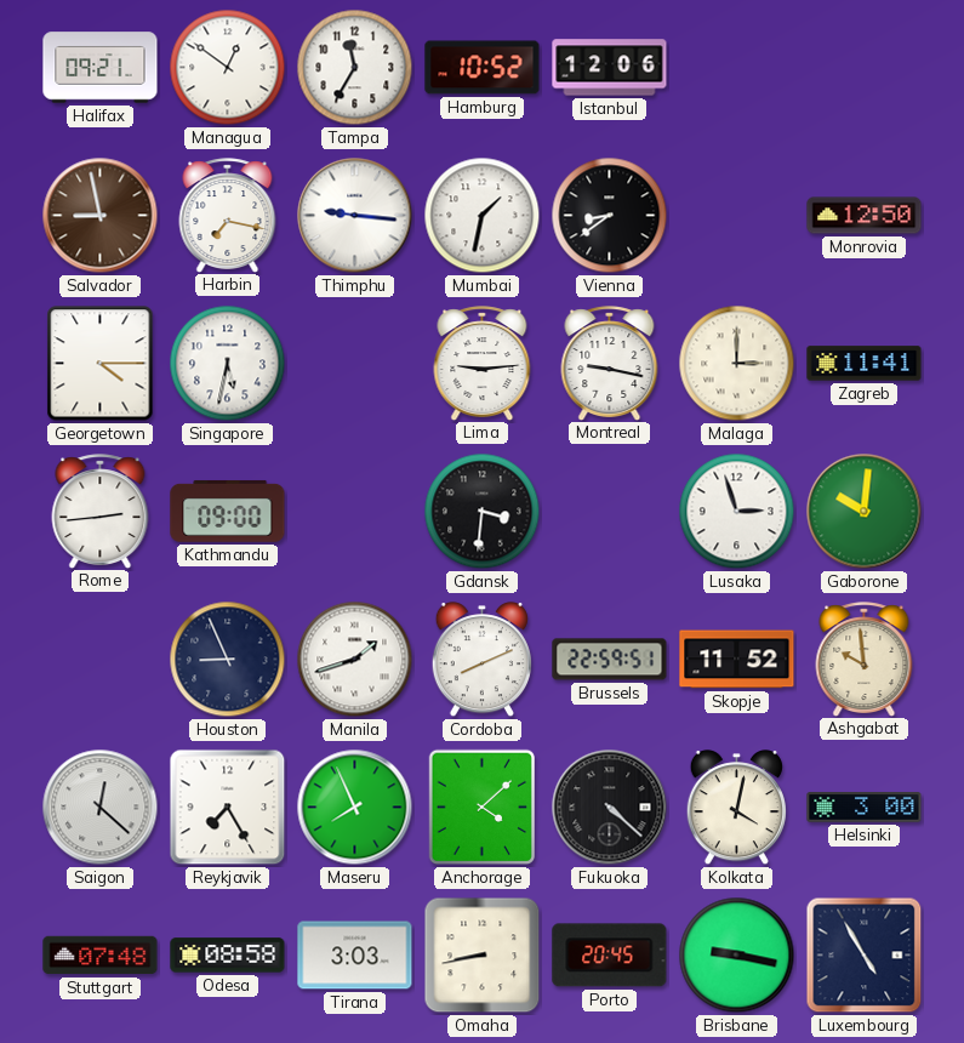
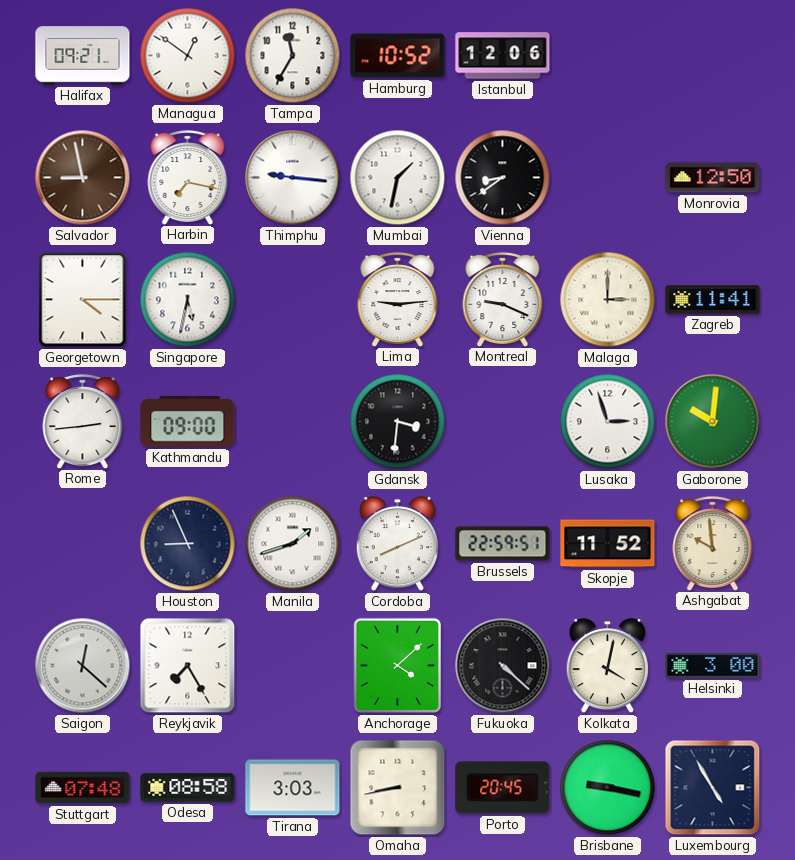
Montreal: 9:17 -> 9:19
Maseru: 7:56 -> none
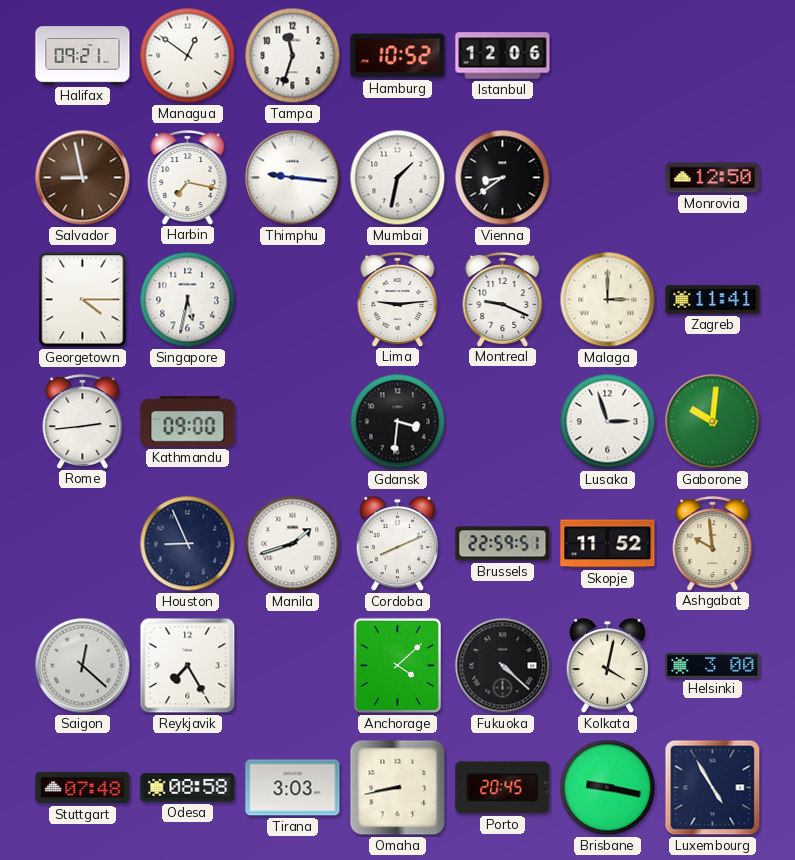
Tampa: 11:35 -> 11:33
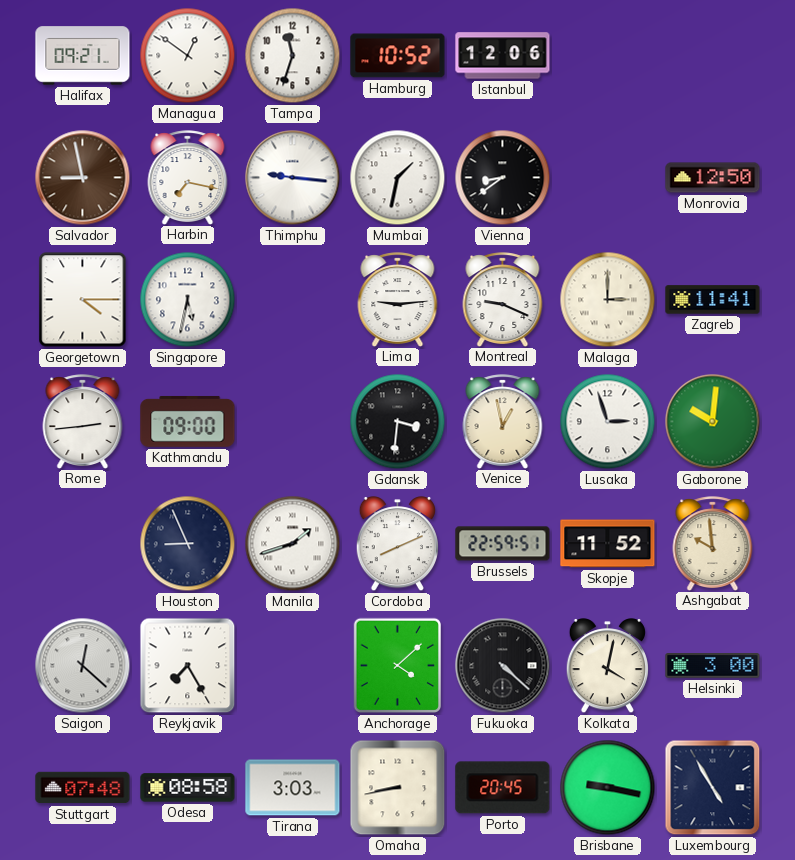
Venice: none -> 12:58
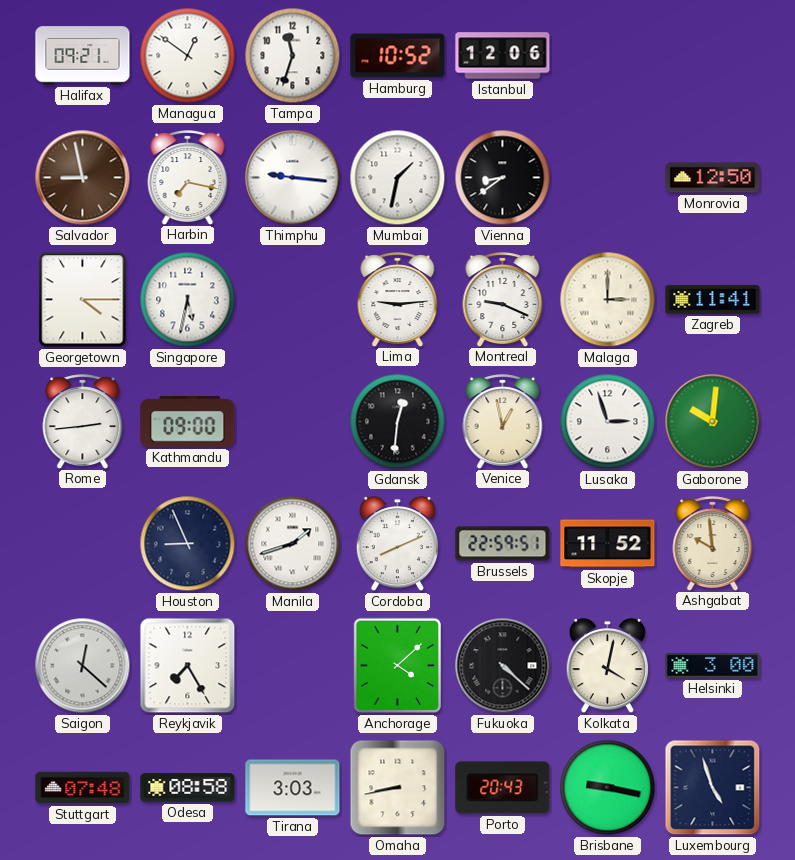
Gdansk: 3:31 -> 12:31
Porto: 20:45 -> 20:43
Luxembourg: 4:55 -> 4:57
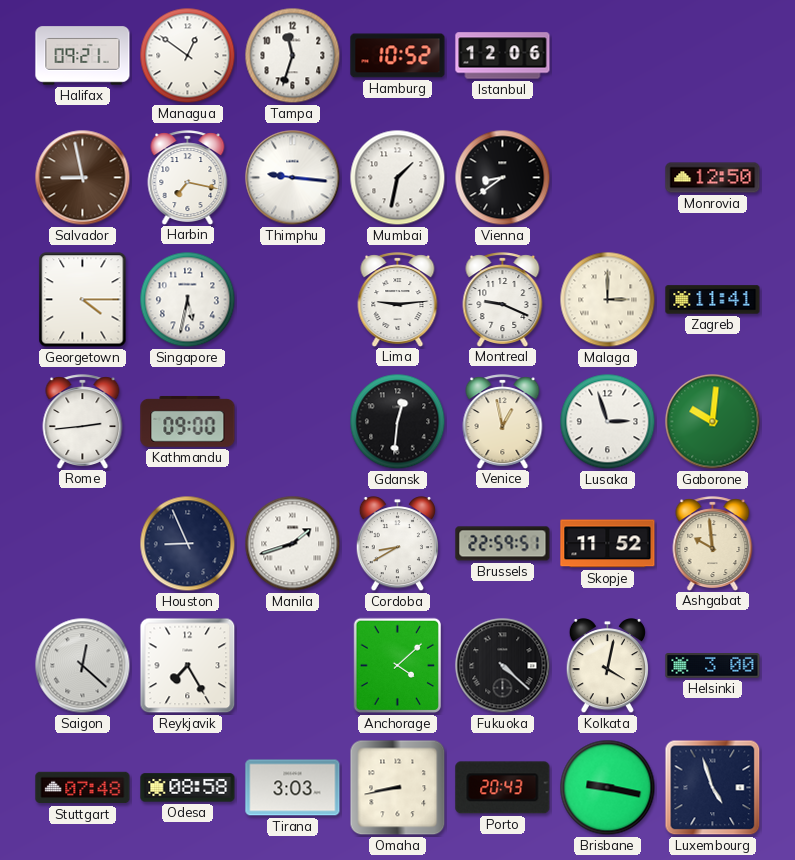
Cordoba: 8:11 -> 8:40
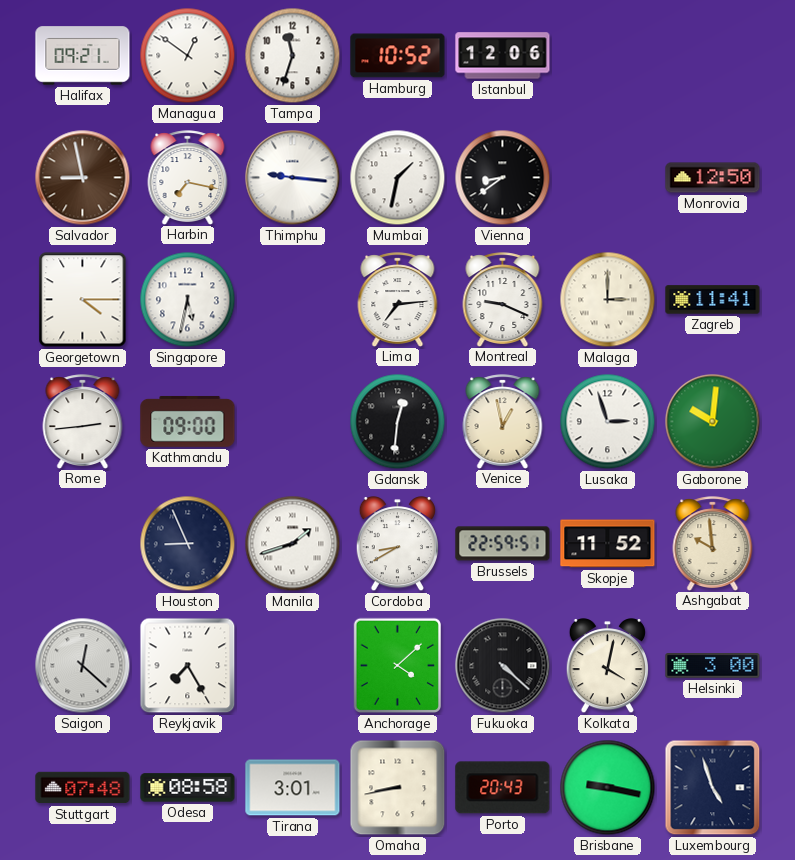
Lima: 9:14 -> 7:14
Tirana: 3:03 -> 3:01
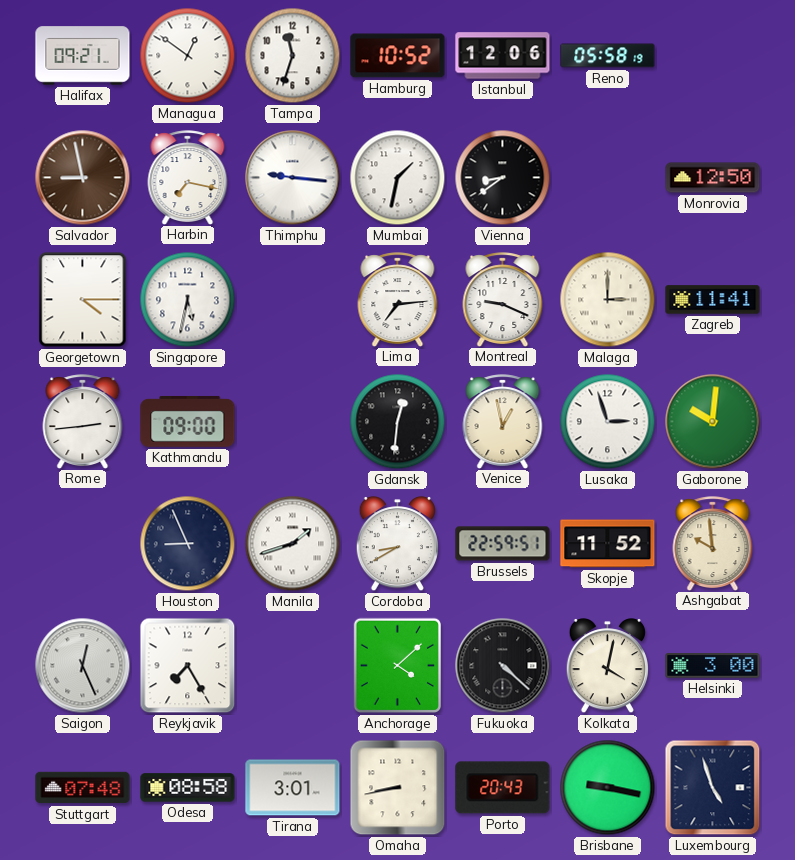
Reno: none -> 05:58
Saigon: 12:22 -> 12:26
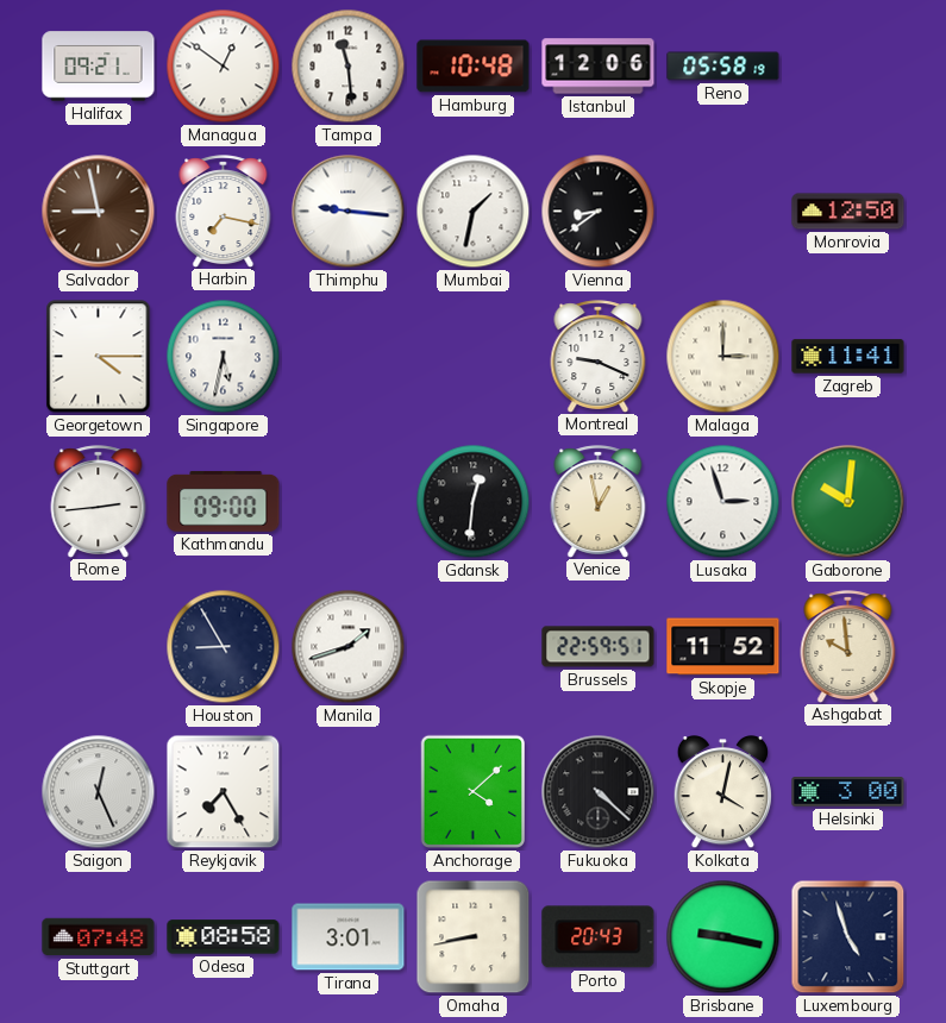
Tampa: 11:33 -> 11:29
Hamburg: 10:52 -> 10:48
Lima: 7:14 -> none
Houston: 8:56 -> 8:55
Cordoba: 8:40 -> none
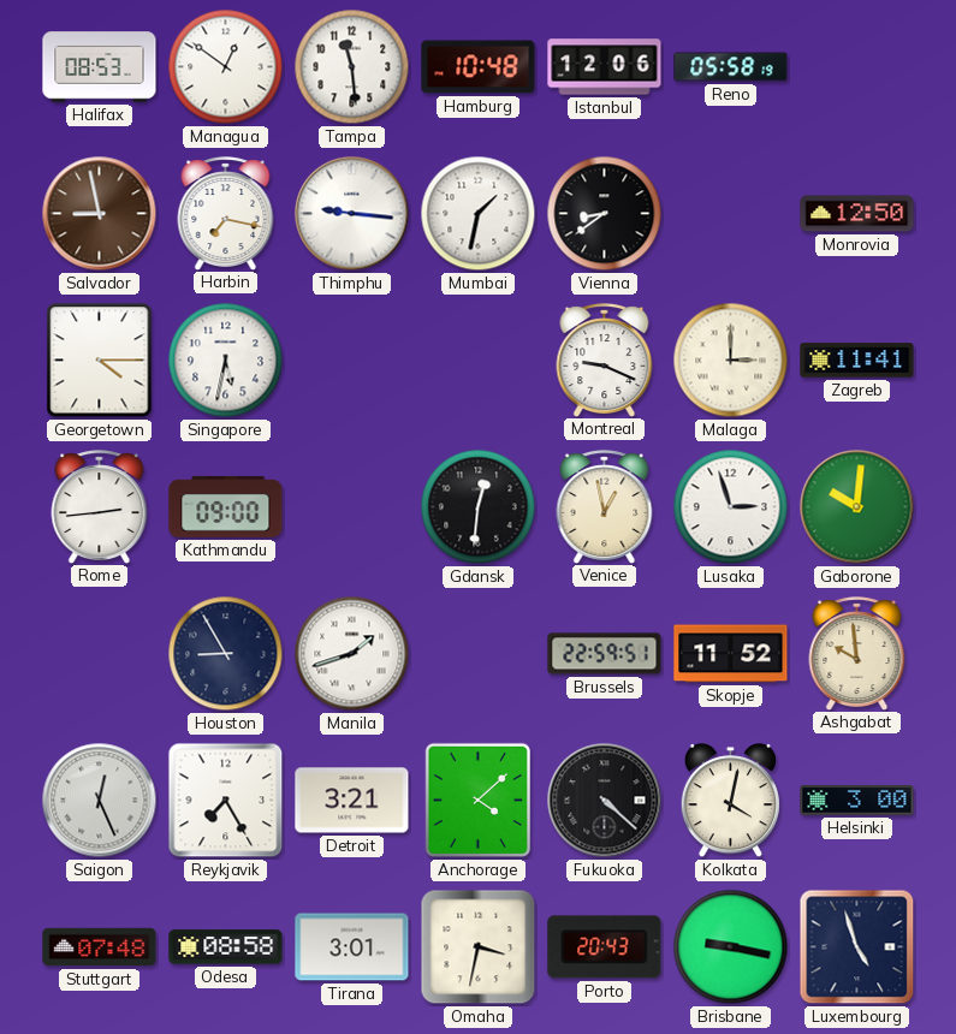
Halifax: 09:21 -> 08:53
Detroit: none -> 3:21
Omaha: 8:43 -> 3:32
